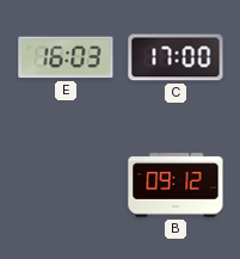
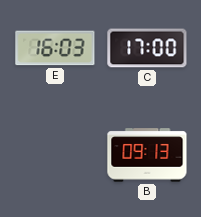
B: 09:12 -> 09:13
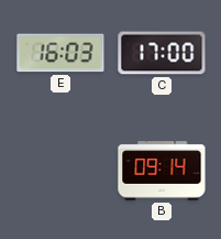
B: 09:13 -> 09:14
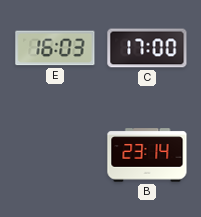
B: 09:14 -> 23:14
